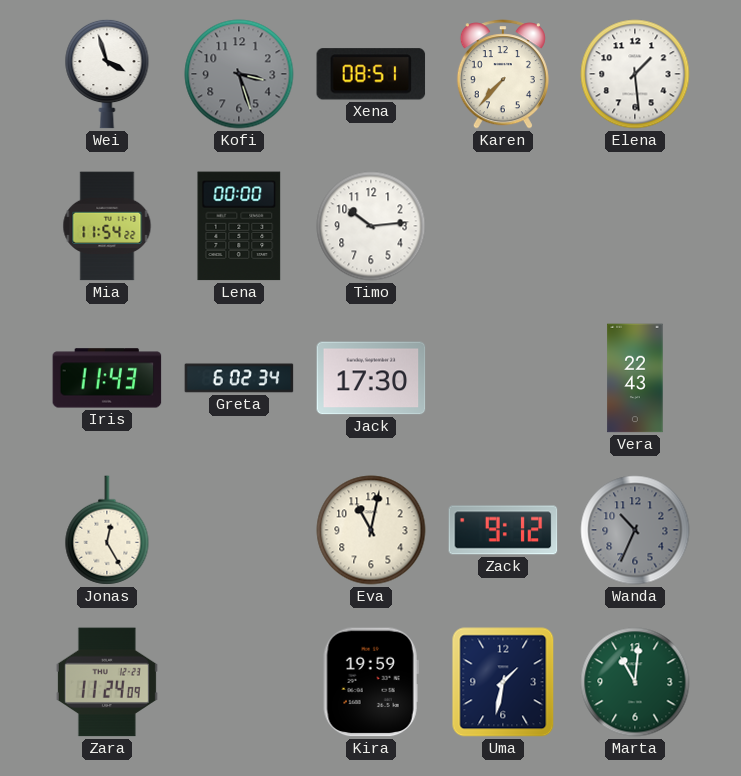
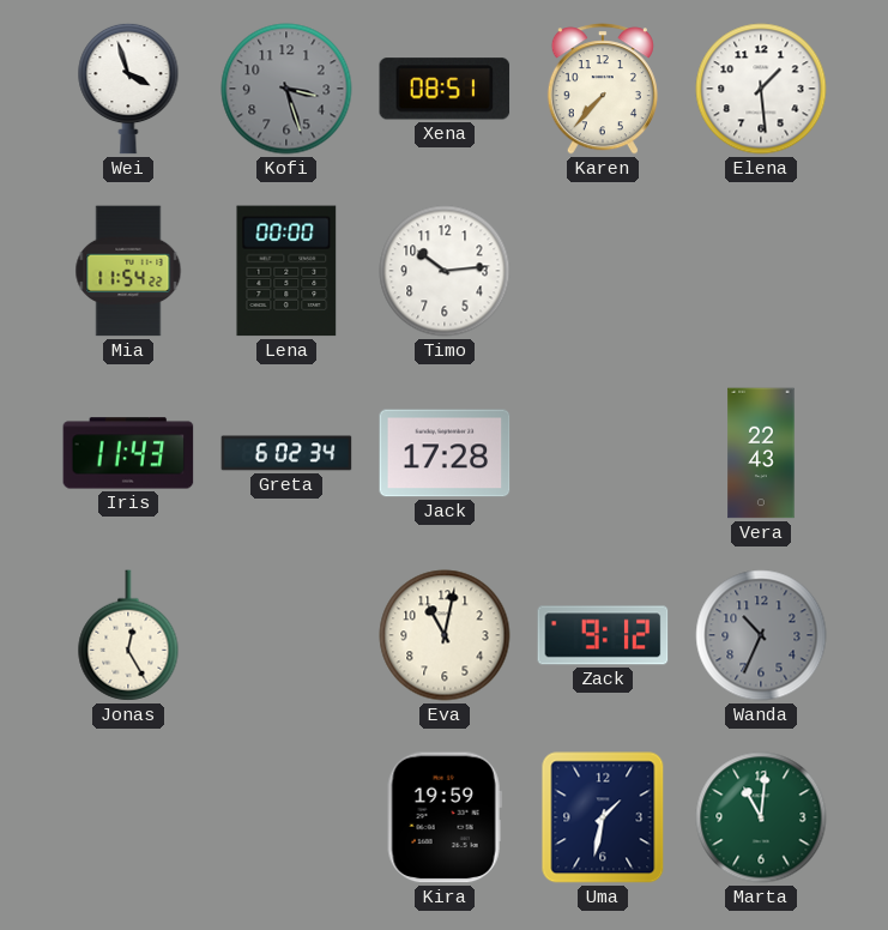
Jack: 17:30 -> 17:28
Zara: 11:24 -> none
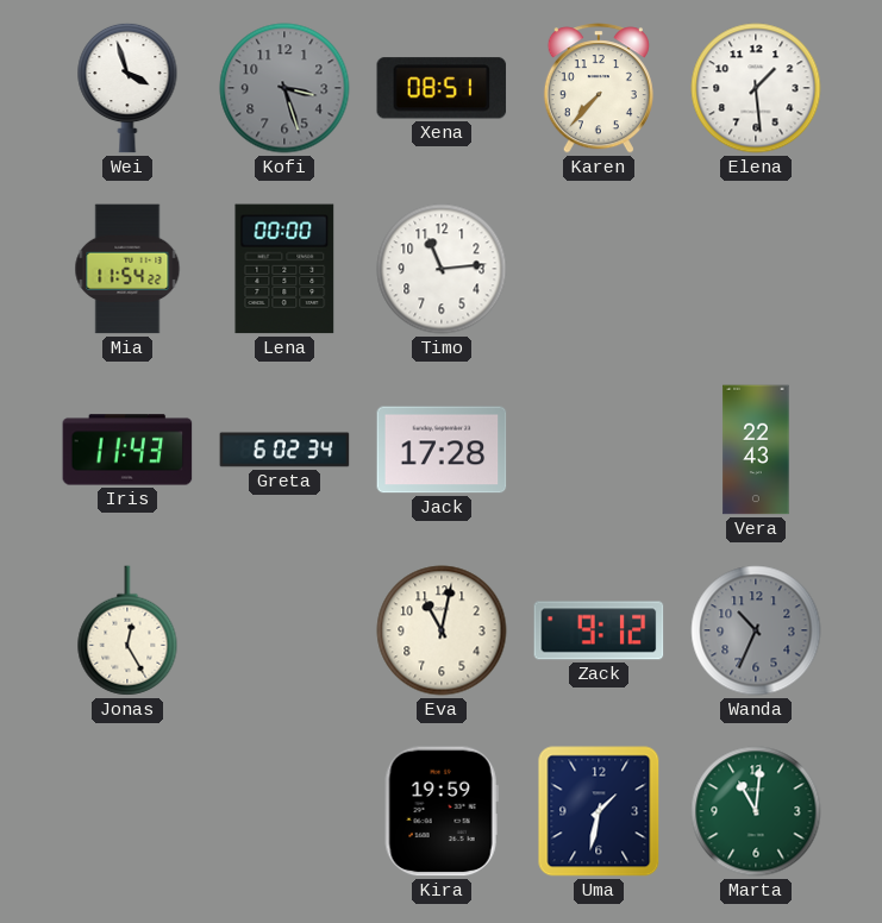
Timo: 10:14 -> 11:14
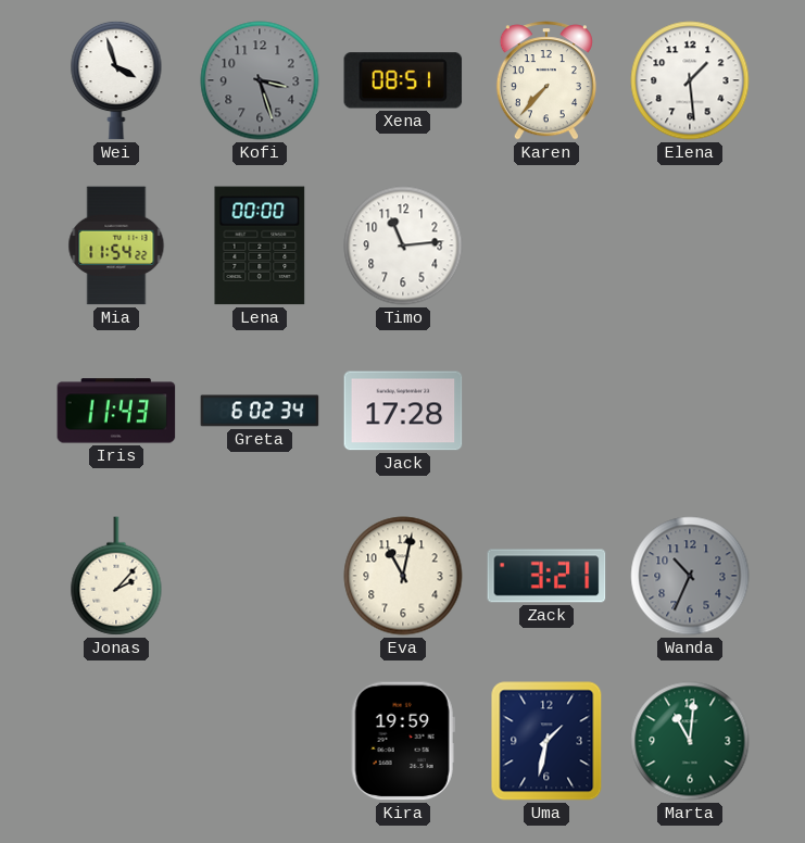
Vera: 22:43 -> none
Jonas: 12:25 -> 2:07
Zack: 9:12 -> 3:21
